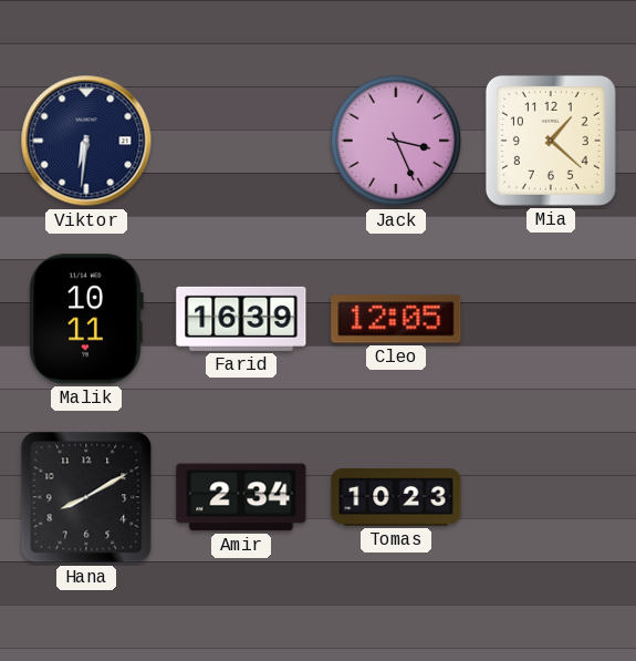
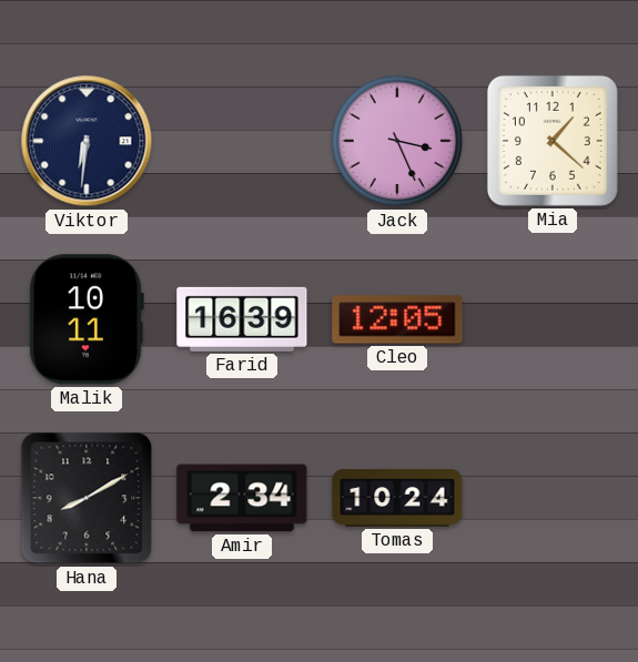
Tomas: 10:23 -> 10:24
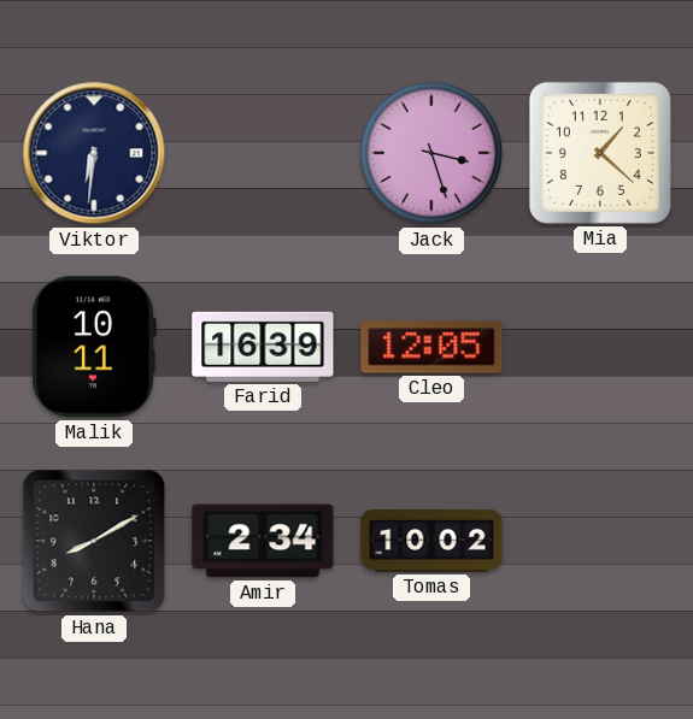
Jack: 3:26 -> 3:27
Tomas: 10:24 -> 10:02
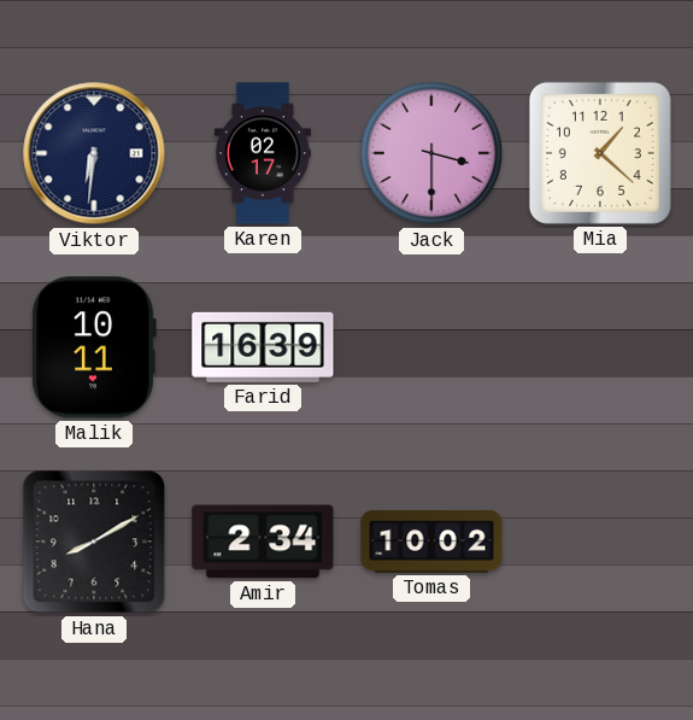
Karen: none -> 02:17
Jack: 3:27 -> 3:30
Cleo: 12:05 -> none
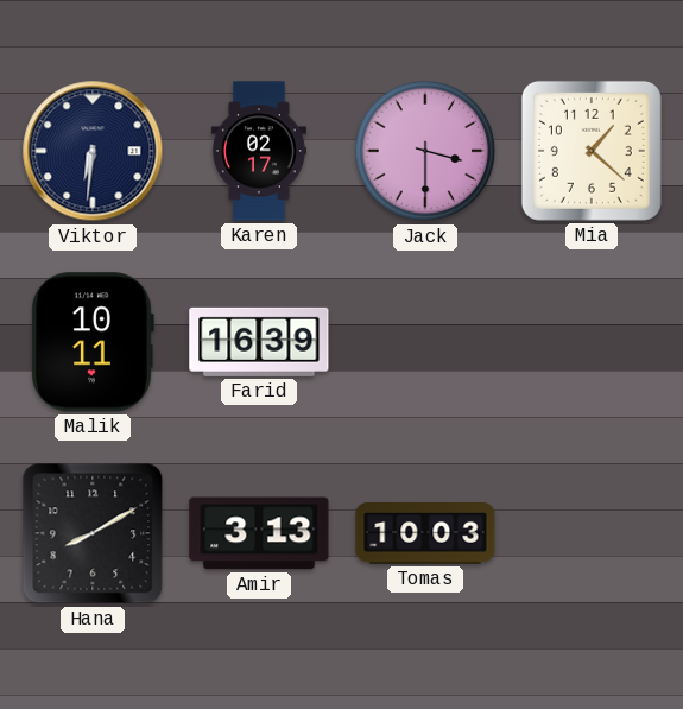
Amir: 2:34 -> 3:13
Tomas: 10:02 -> 10:03
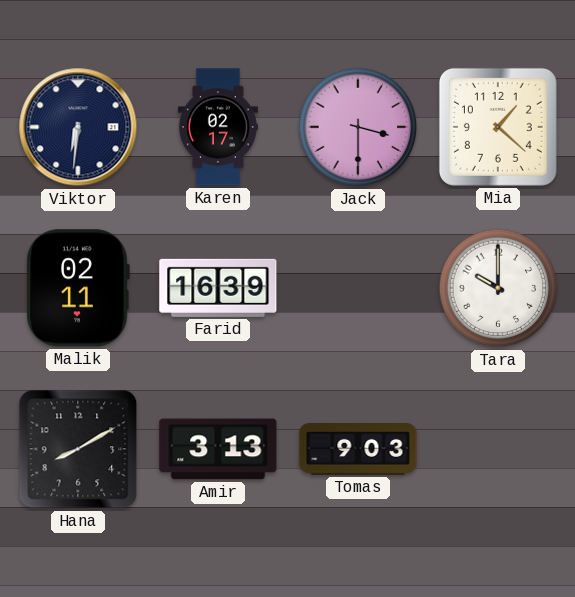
Malik: 10:11 -> 02:11
Tara: none -> 10:00
Tomas: 10:03 -> 9:03
